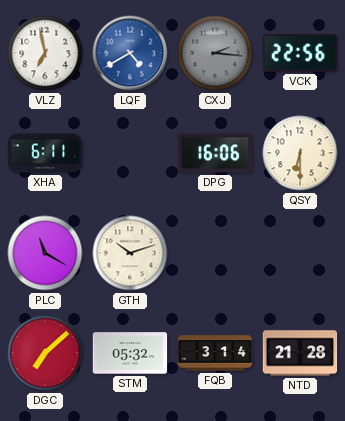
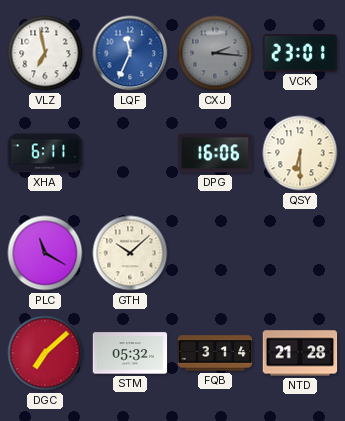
LQF: 4:40 -> 11:34
VCK: 22:56 -> 23:01
GTH: 10:12 -> 10:08
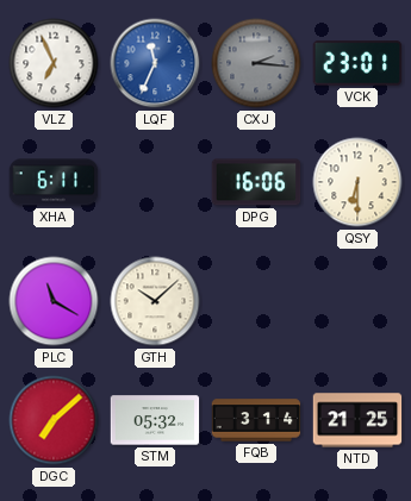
VLZ: 6:58 -> 6:56
NTD: 21:28 -> 21:25
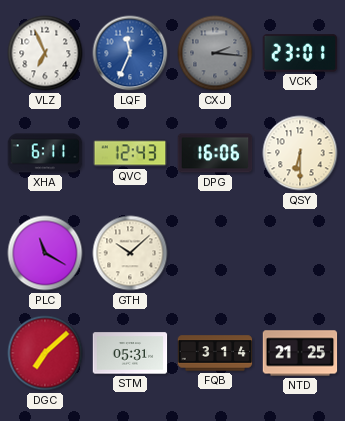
QVC: none -> 12:43
STM: 05:32 -> 05:31
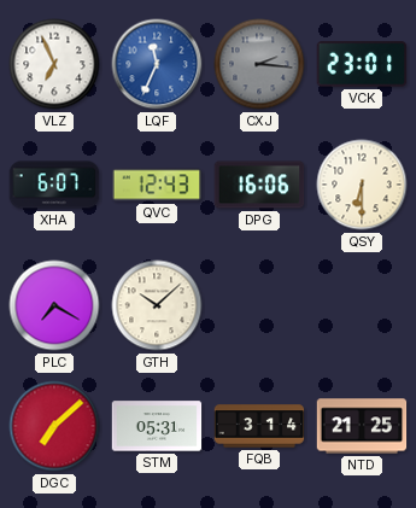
XHA: 6:11 -> 6:07
PLC: 11:20 -> 7:20
